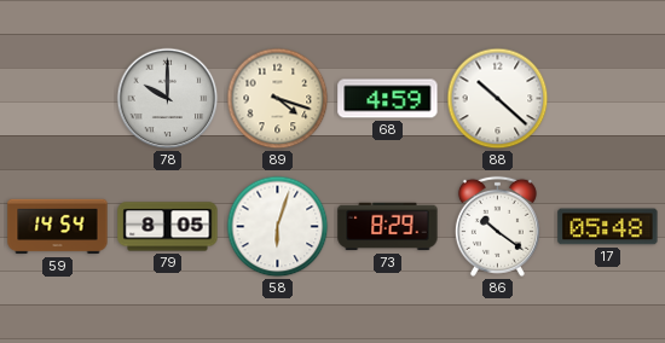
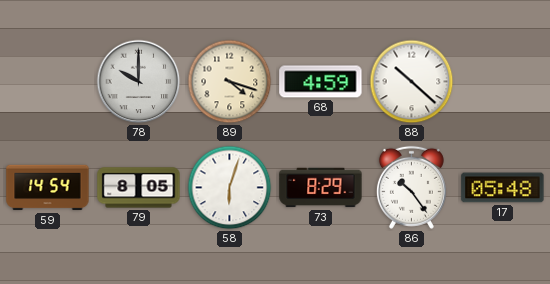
86: 10:21 -> 10:24
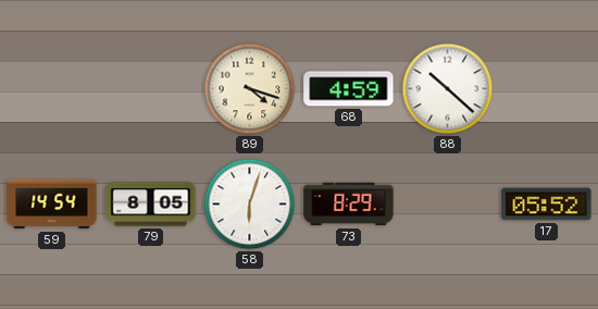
78: 10:00 -> none
86: 10:24 -> none
17: 05:48 -> 05:52
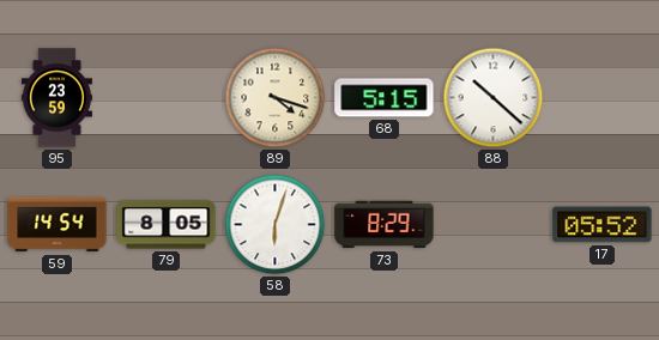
95: none -> 23:59
68: 4:59 -> 5:15
